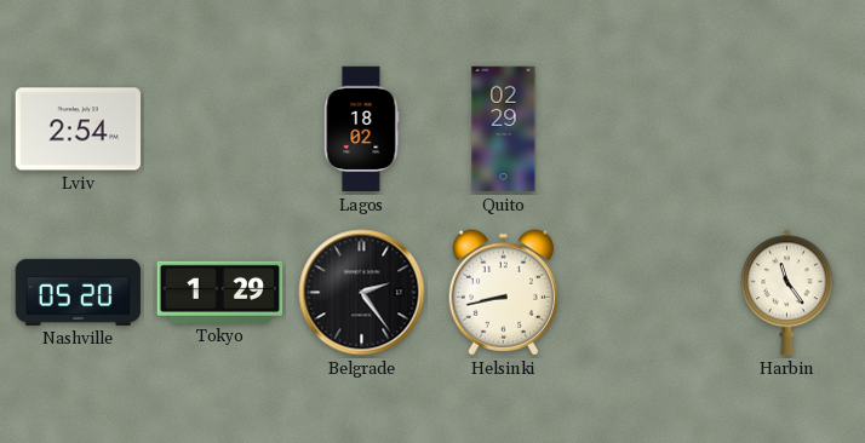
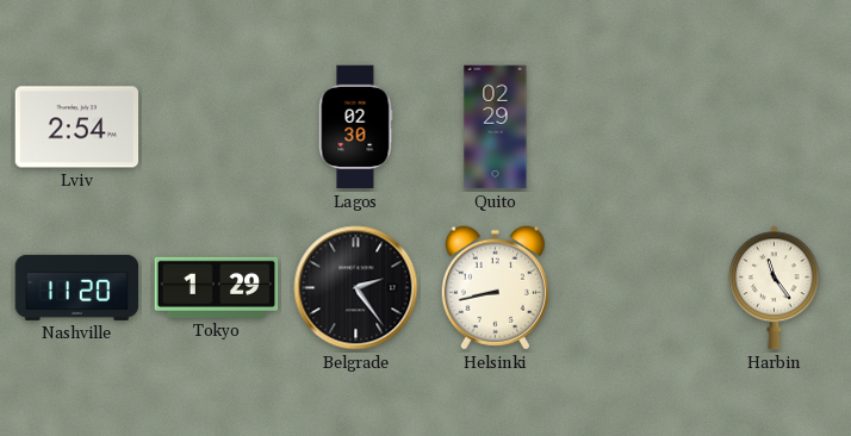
Lagos: 18:02 -> 02:30
Nashville: 05:20 -> 11:20
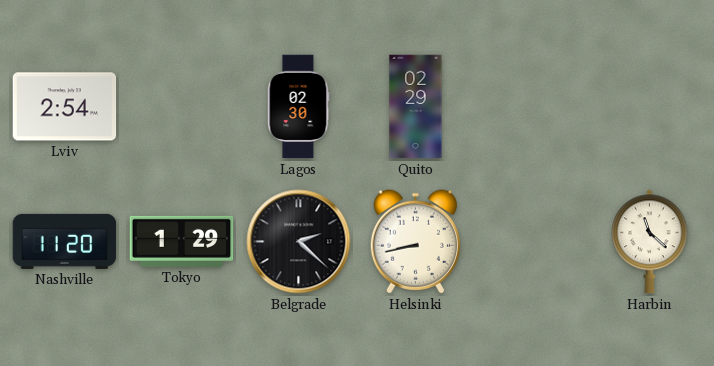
Belgrade: 2:24 -> 2:22
Harbin: 11:24 -> 11:22
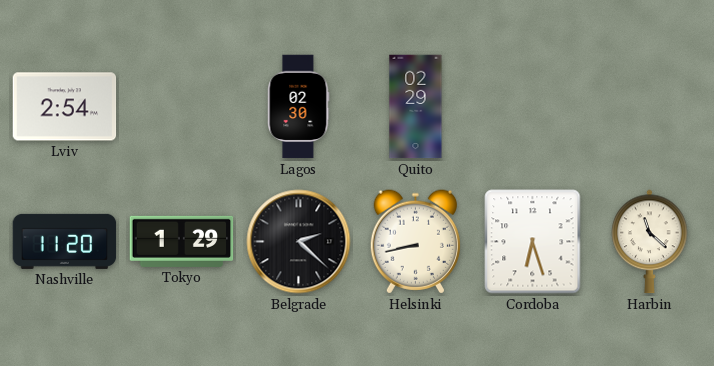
Cordoba: none -> 6:27
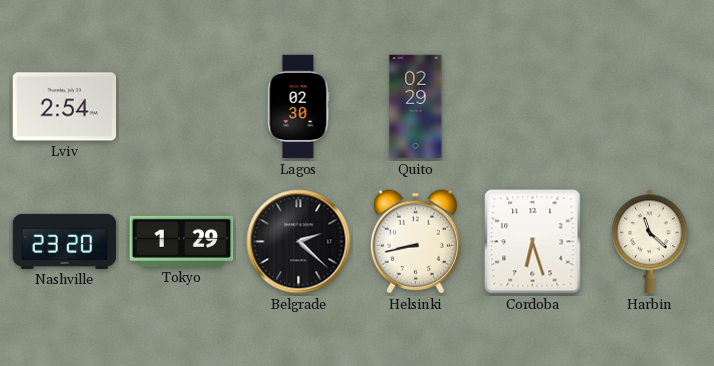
Nashville: 11:20 -> 23:20
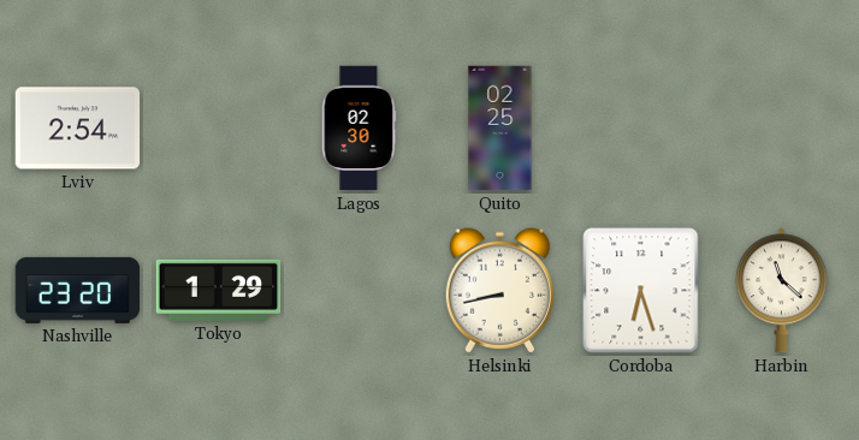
Quito: 02:29 -> 02:25
Belgrade: 2:22 -> none
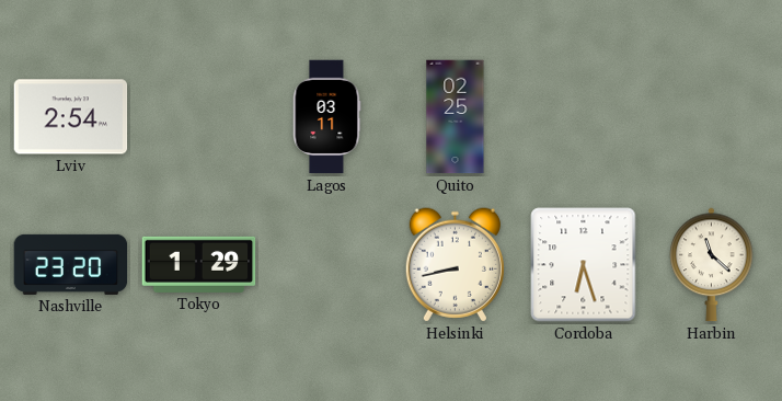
Lagos: 02:30 -> 03:11
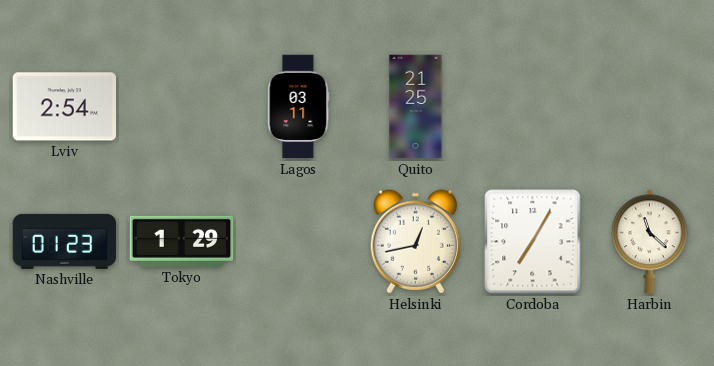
Quito: 02:25 -> 21:25
Nashville: 23:20 -> 01:23
Helsinki: 8:43 -> 12:43
Cordoba: 6:27 -> 7:05
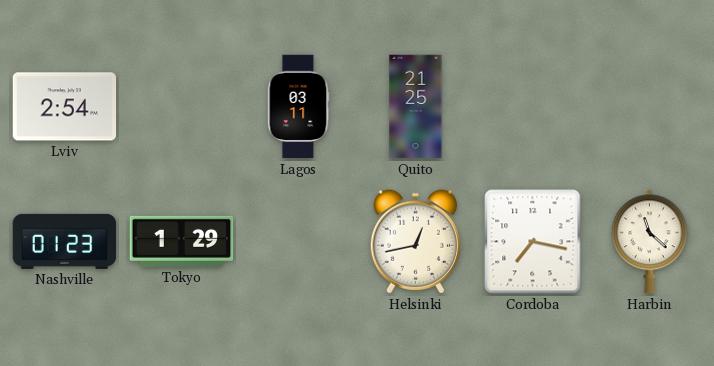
Cordoba: 7:05 -> 7:17
